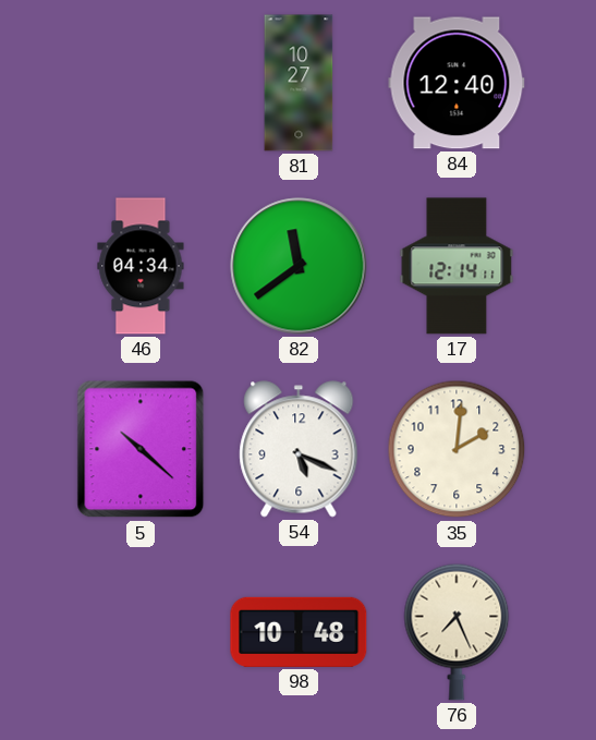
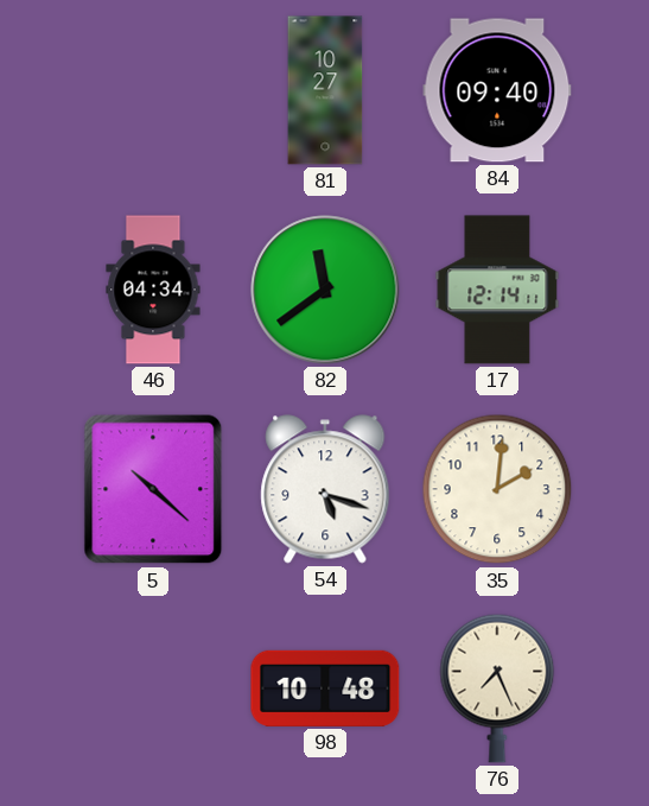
84: 12:40 -> 09:40
54: 5:19 -> 5:18
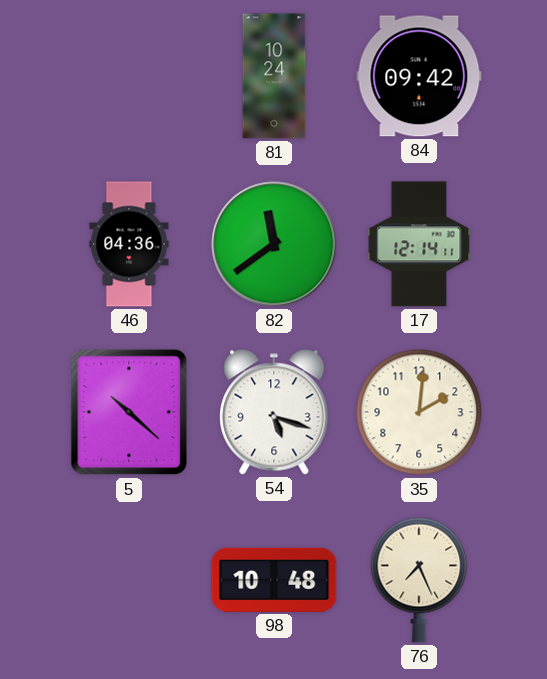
81: 10:27 -> 10:24
84: 09:40 -> 09:42
46: 04:34 -> 04:36
